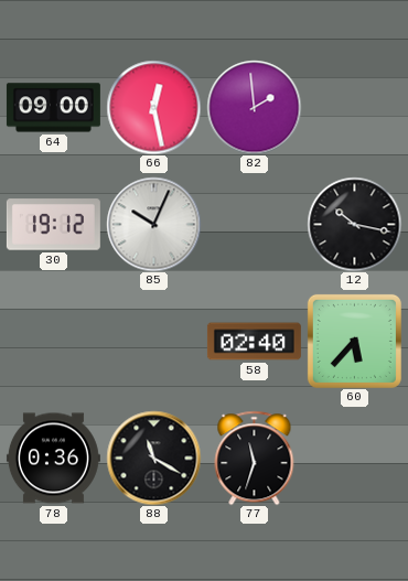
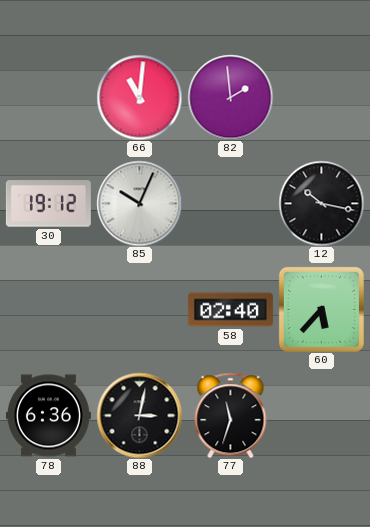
64: 09:00 -> none
66: 12:28 -> 11:01
78: 0:36 -> 6:36
88: 11:20 -> 3:02
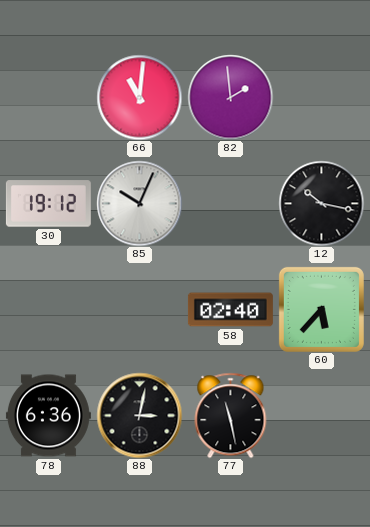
77: 11:33 -> 11:28
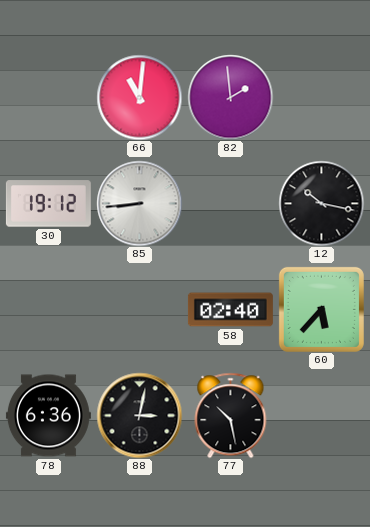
85: 10:04 -> 8:44
77: 11:28 -> 10:28
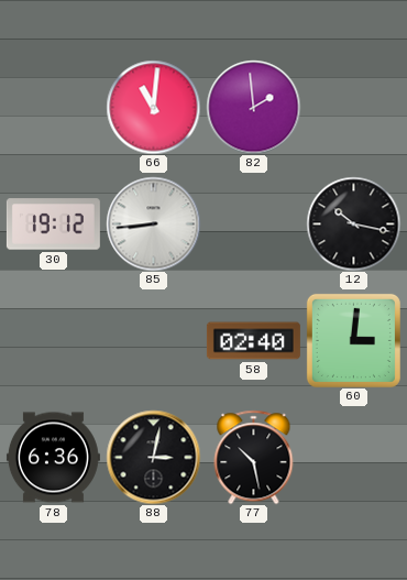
60: 5:37 -> 3:01
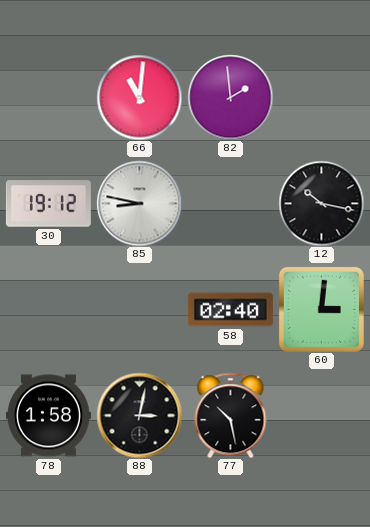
85: 8:44 -> 8:47
78: 6:36 -> 1:58
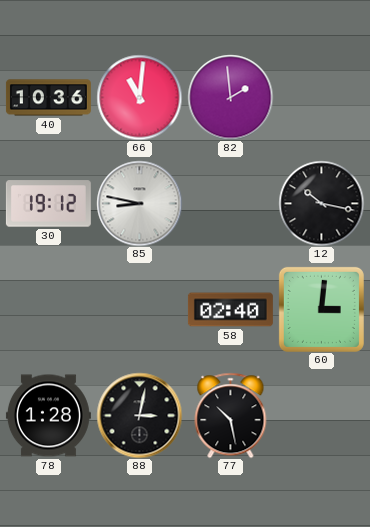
40: none -> 10:36
78: 1:58 -> 1:28
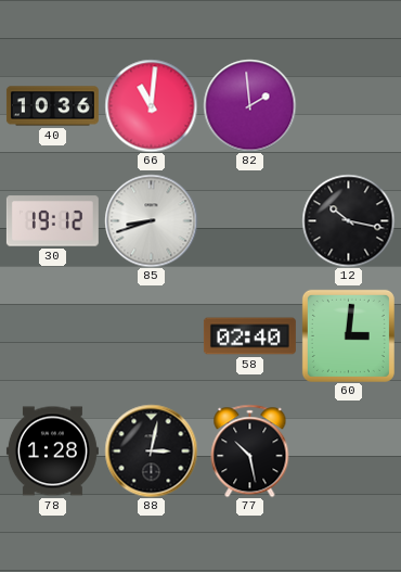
85: 8:47 -> 8:42
